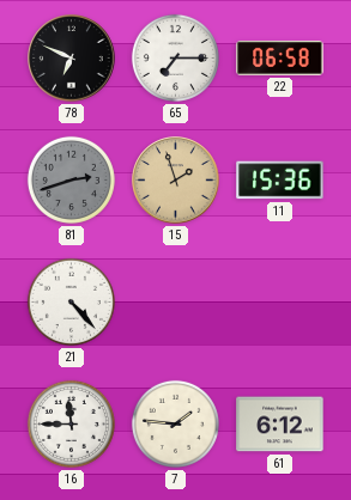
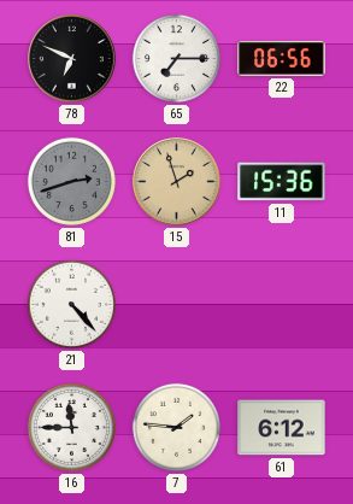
22: 06:58 -> 06:56
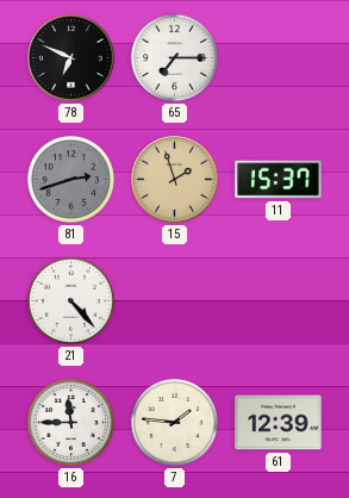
22: 06:56 -> none
11: 15:36 -> 15:37
61: 6:12 -> 12:39
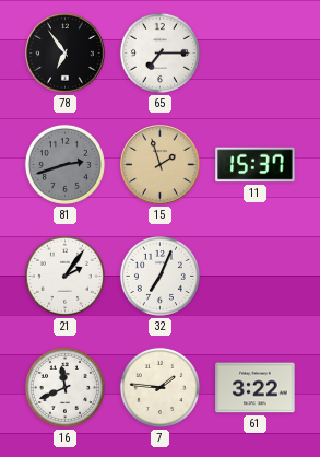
78: 6:49 -> 6:54
21: 4:23 -> 2:06
32: none -> 7:04
16: 11:45 -> 11:41
61: 12:39 -> 3:22
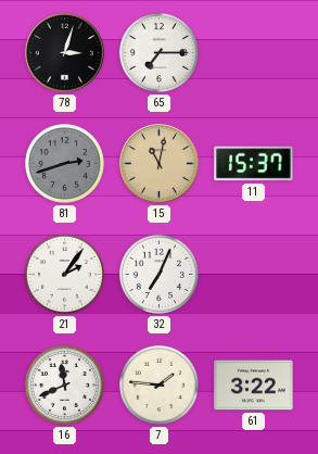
78: 6:54 -> 3:03
15: 1:57 -> 11:02
